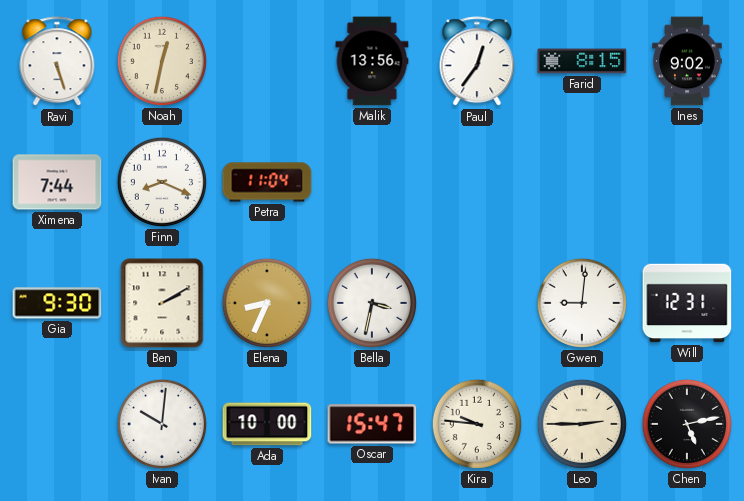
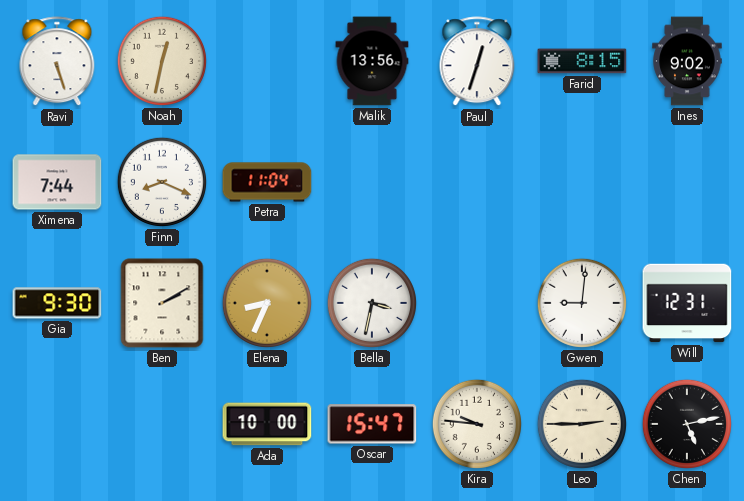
Paul: 12:36 -> 12:33
Ivan: 10:01 -> none
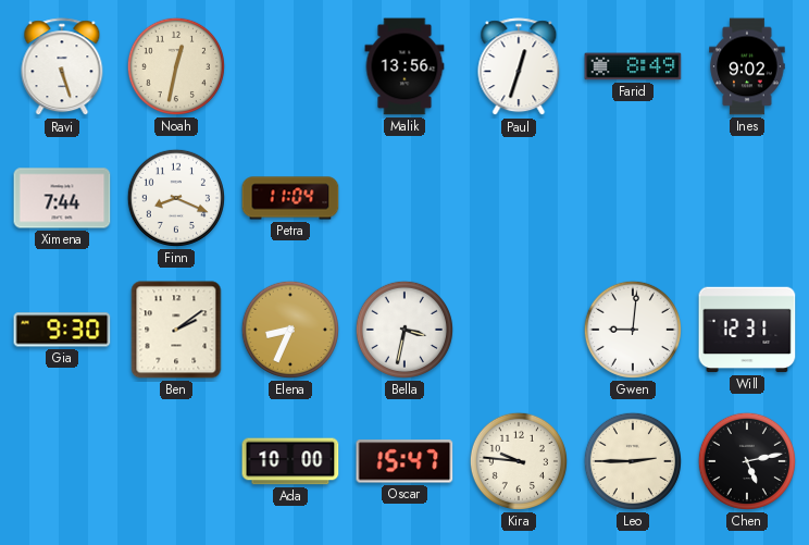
Farid: 8:15 -> 8:49
Ben: 2:10 -> 2:09
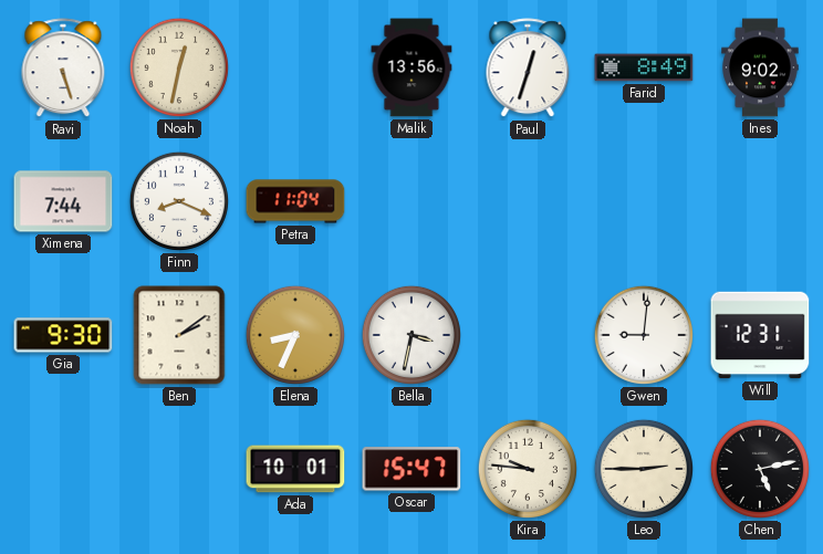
Ada: 10:00 -> 10:01
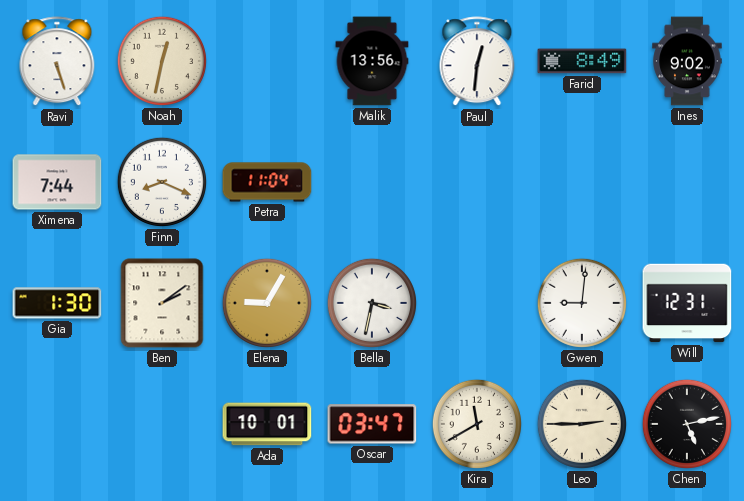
Paul: 12:33 -> 12:31
Gia: 9:30 -> 1:30
Elena: 8:34 -> 9:05
Oscar: 15:47 -> 03:47
Kira: 9:46 -> 11:40
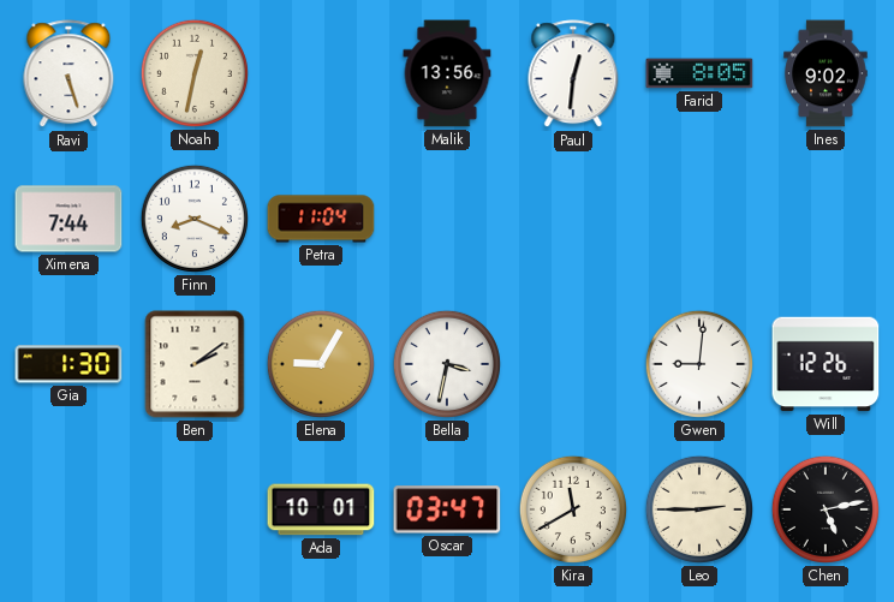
Farid: 8:49 -> 8:05
Will: 12:31 -> 12:26
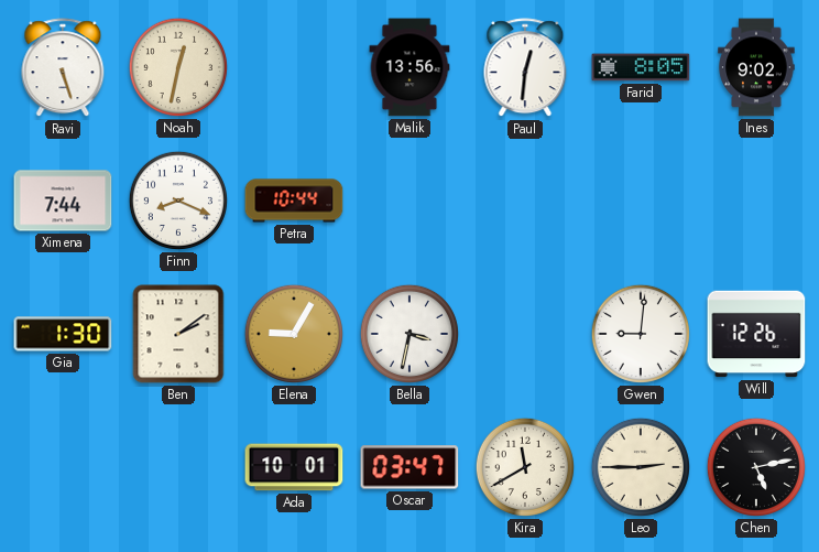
Petra: 11:04 -> 10:44
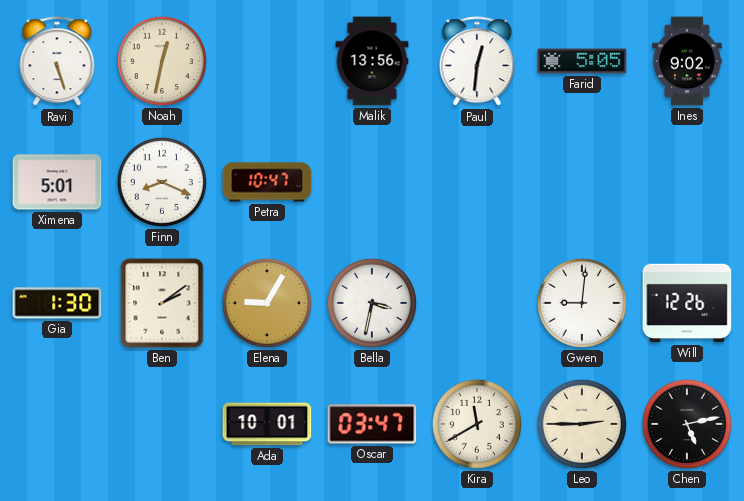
Farid: 8:05 -> 5:05
Ximena: 7:44 -> 5:01
Petra: 10:44 -> 10:47
